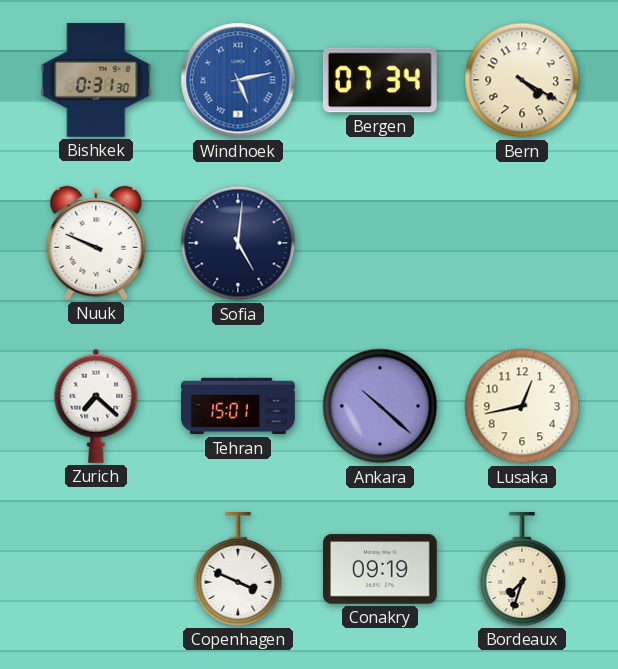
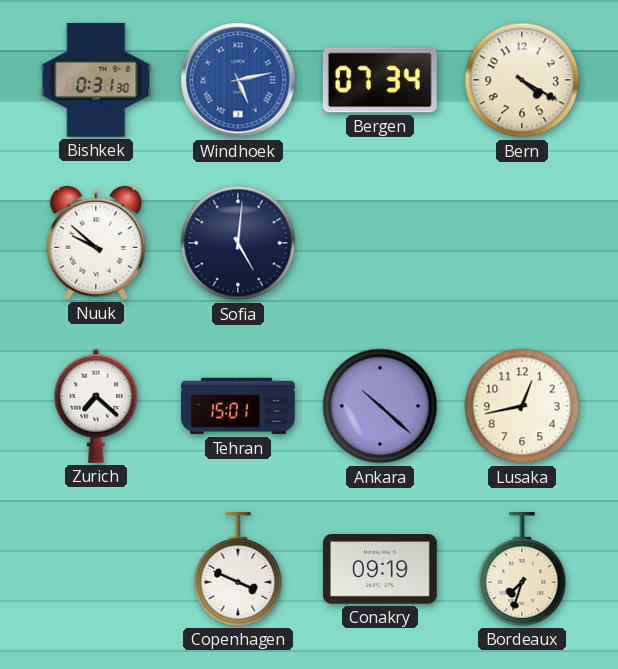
Nuuk: 9:49 -> 9:52
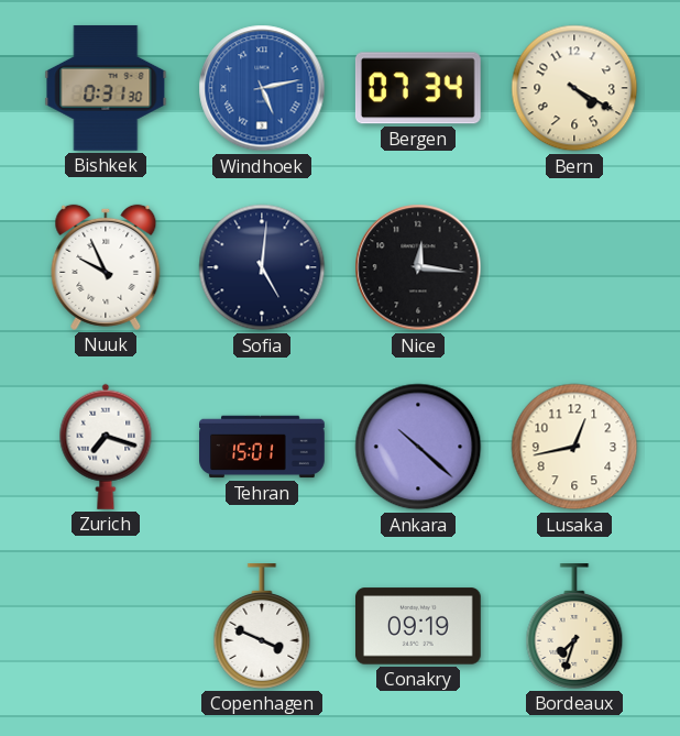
Nuuk: 9:52 -> 9:56
Nice: none -> 12:16
Zurich: 7:22 -> 7:18
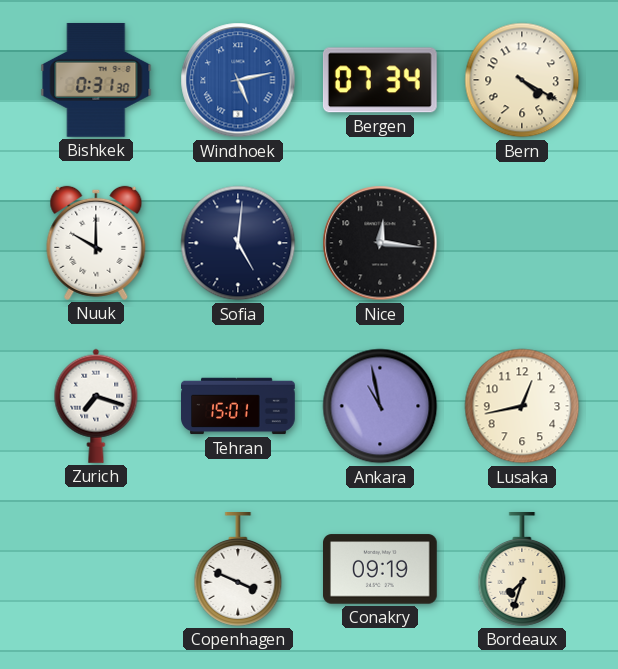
Nuuk: 9:56 -> 10:00
Ankara: 10:22 -> 10:58
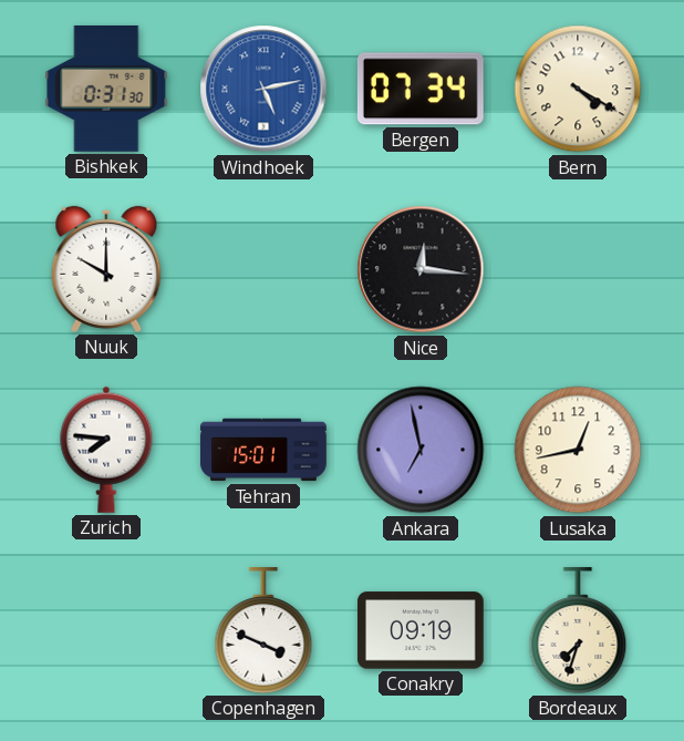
Sofia: 5:01 -> none
Zurich: 7:18 -> 7:46
Ankara: 10:58 -> 6:58
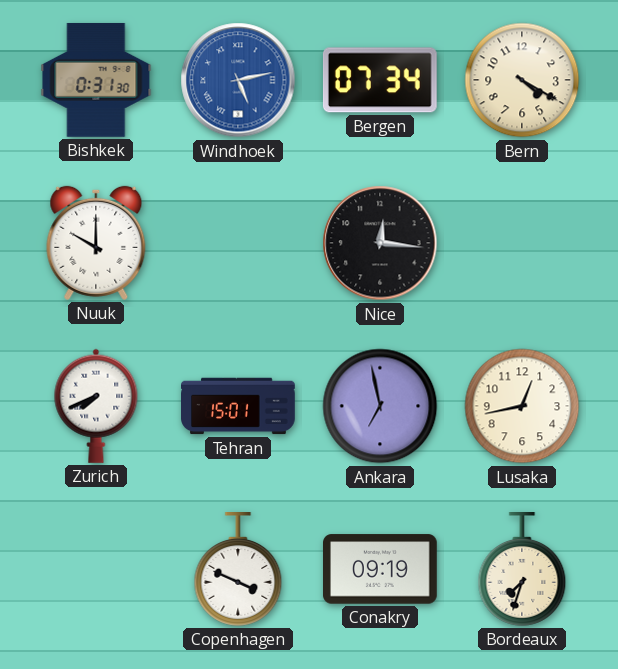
Zurich: 7:46 -> 7:41
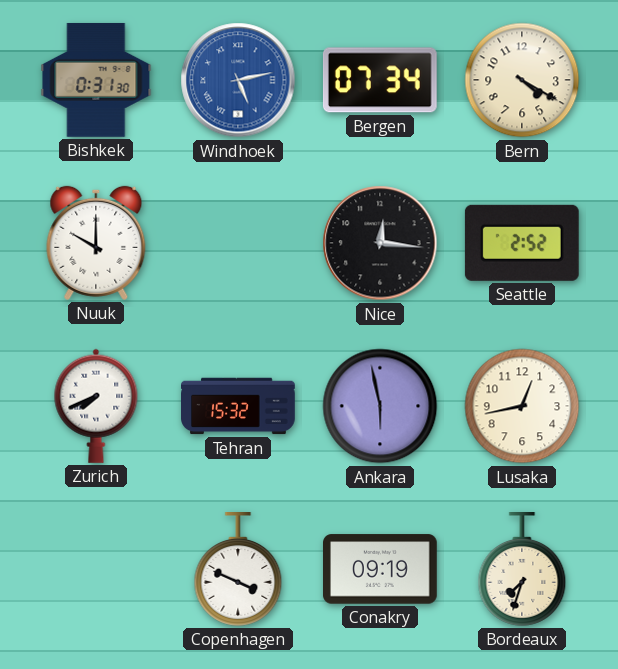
Seattle: none -> 2:52
Tehran: 15:01 -> 15:32
Ankara: 6:58 -> 5:58
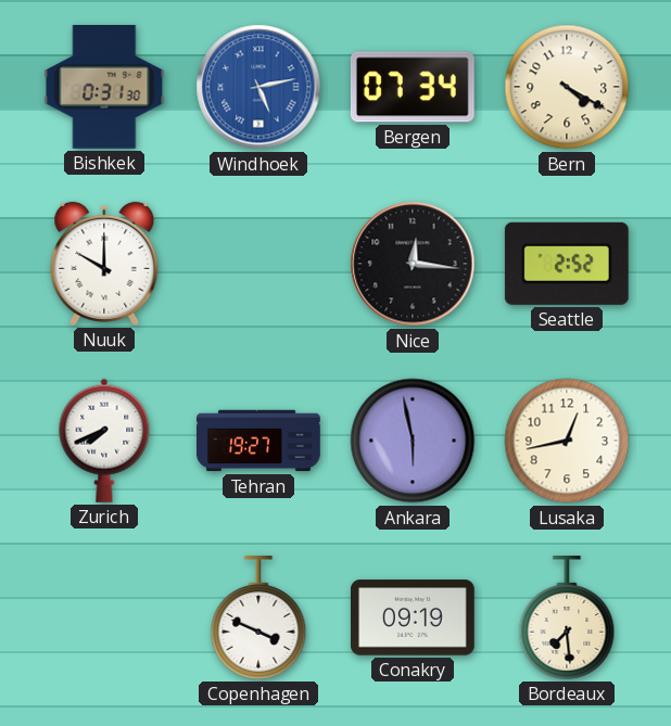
Tehran: 15:32 -> 19:27
Bordeaux: 7:33 -> 7:29
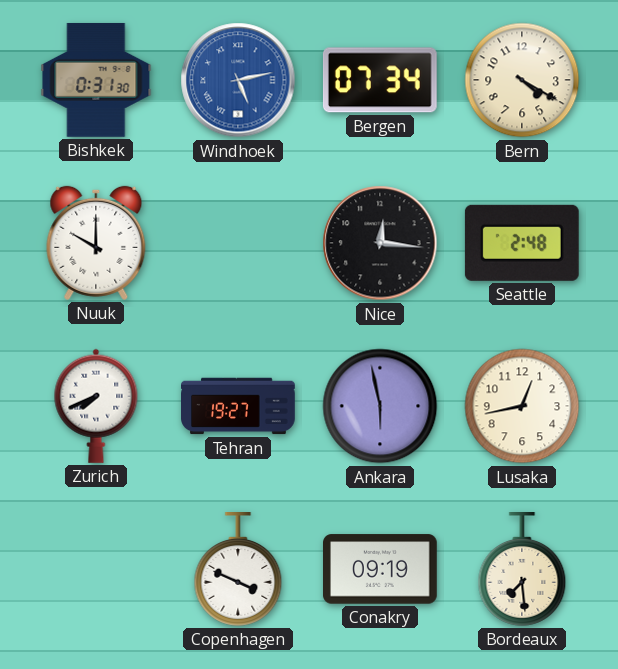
Seattle: 2:52 -> 2:48
